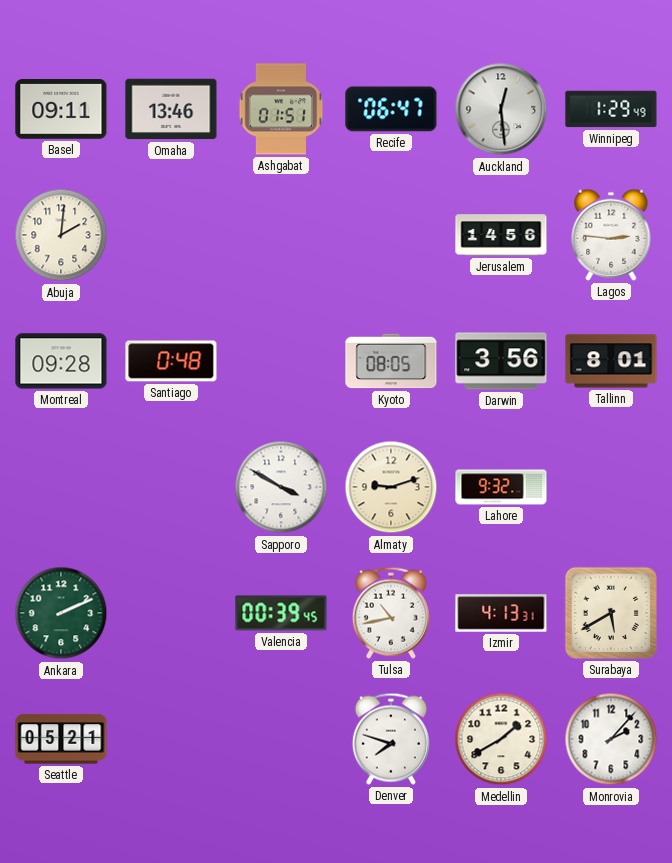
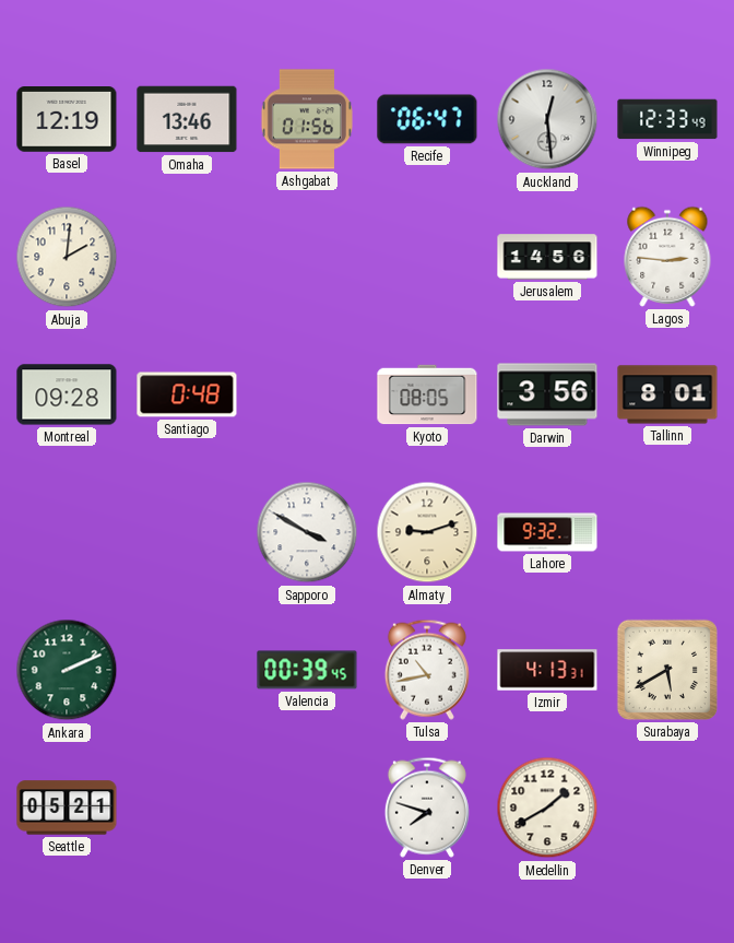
Basel: 09:11 -> 12:19
Ashgabat: 01:51 -> 01:56
Winnipeg: 1:29 -> 12:33
Monrovia: 2:07 -> none
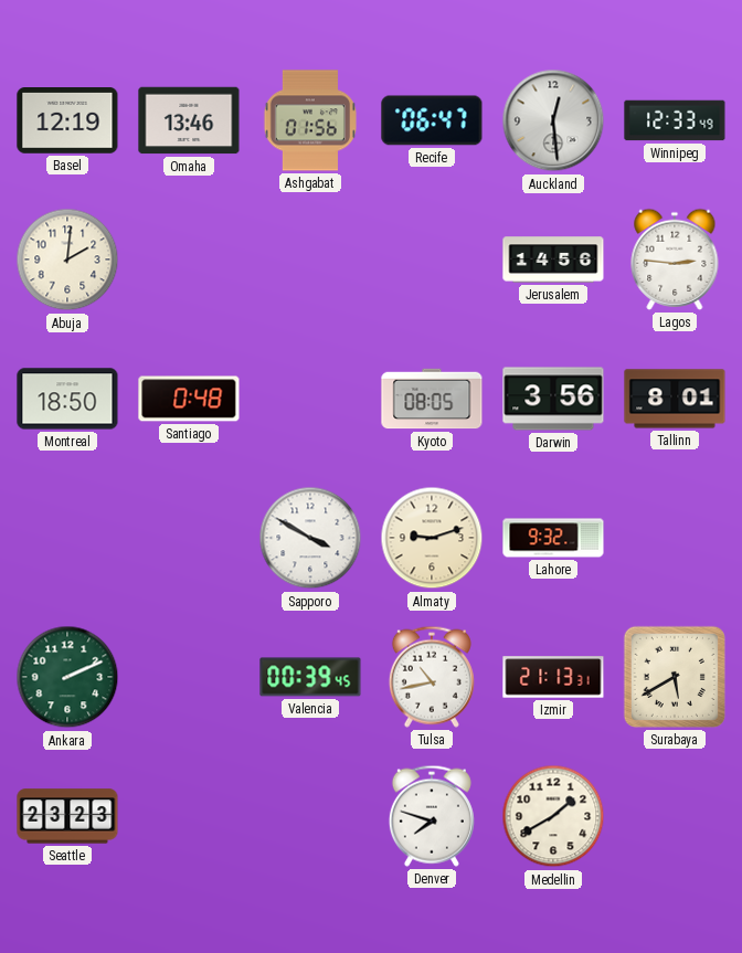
Montreal: 09:28 -> 18:50
Izmir: 4:13 -> 21:13
Seattle: 05:21 -> 23:23
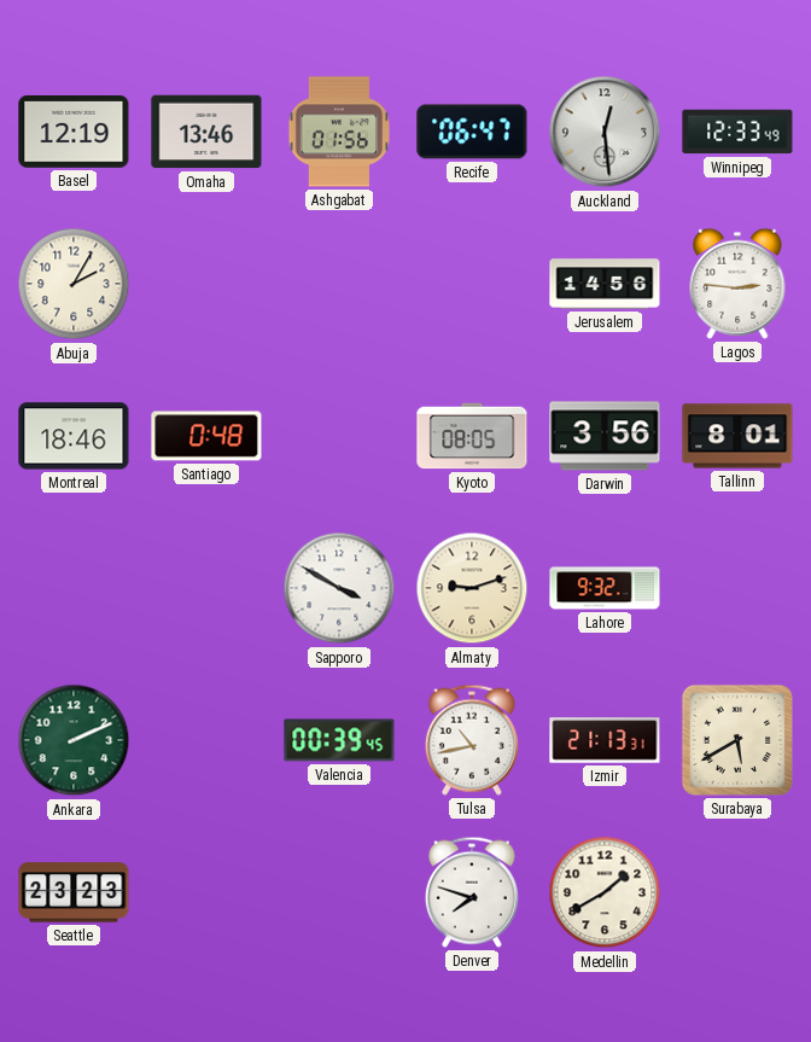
Abuja: 2:01 -> 2:05
Montreal: 18:50 -> 18:46
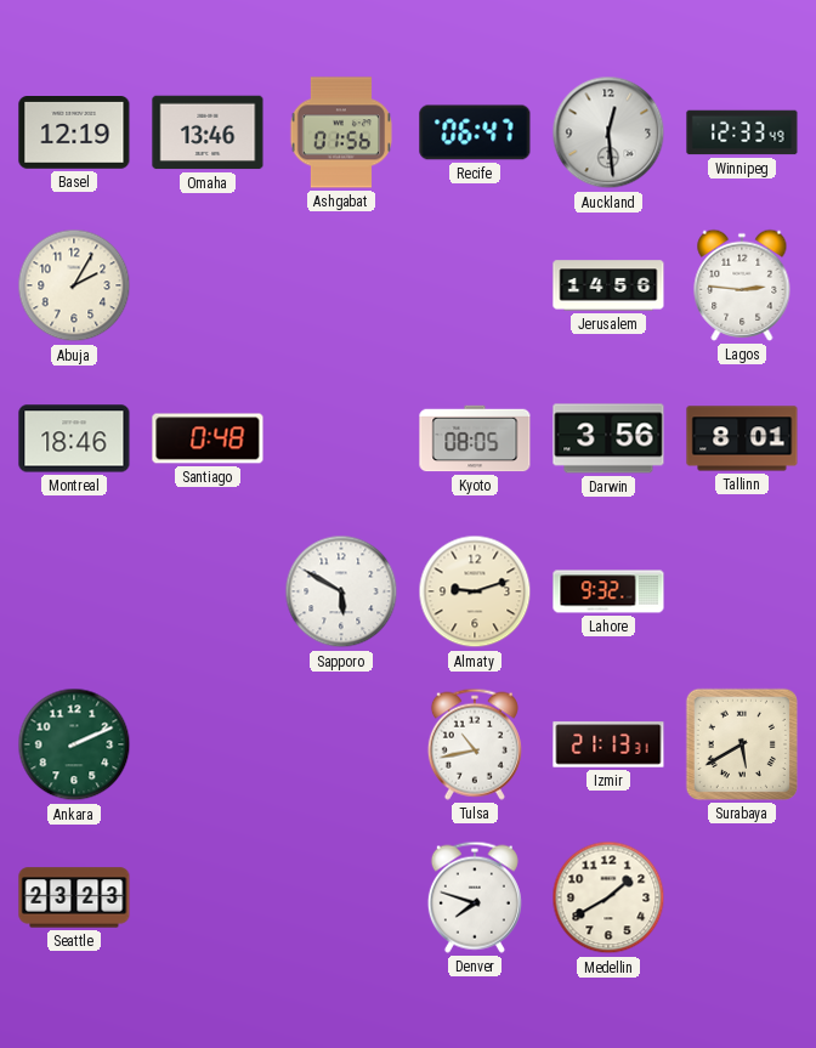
Sapporo: 3:50 -> 5:50
Valencia: 00:39 -> none
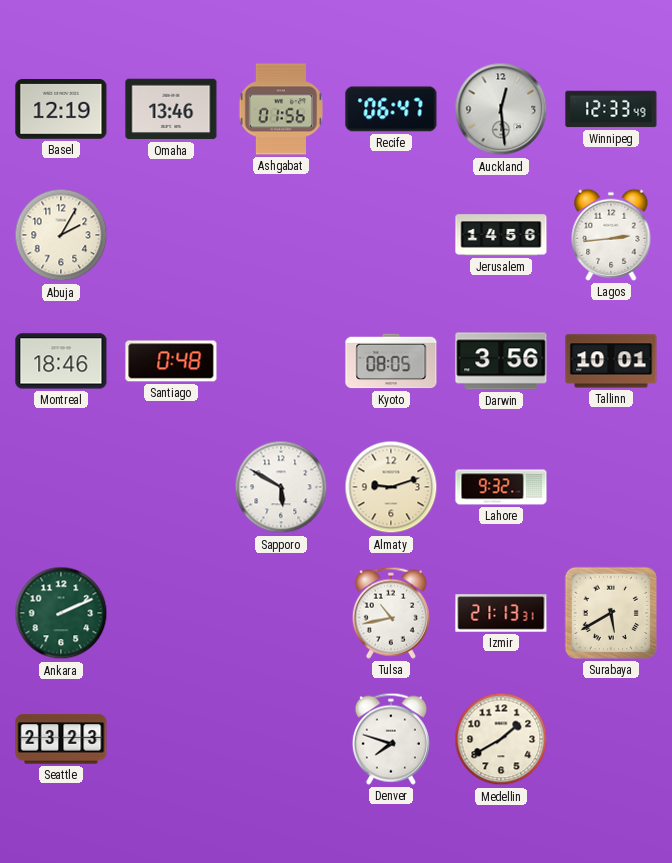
Lagos: 2:46 -> 2:44
Tallinn: 8:01 -> 10:01
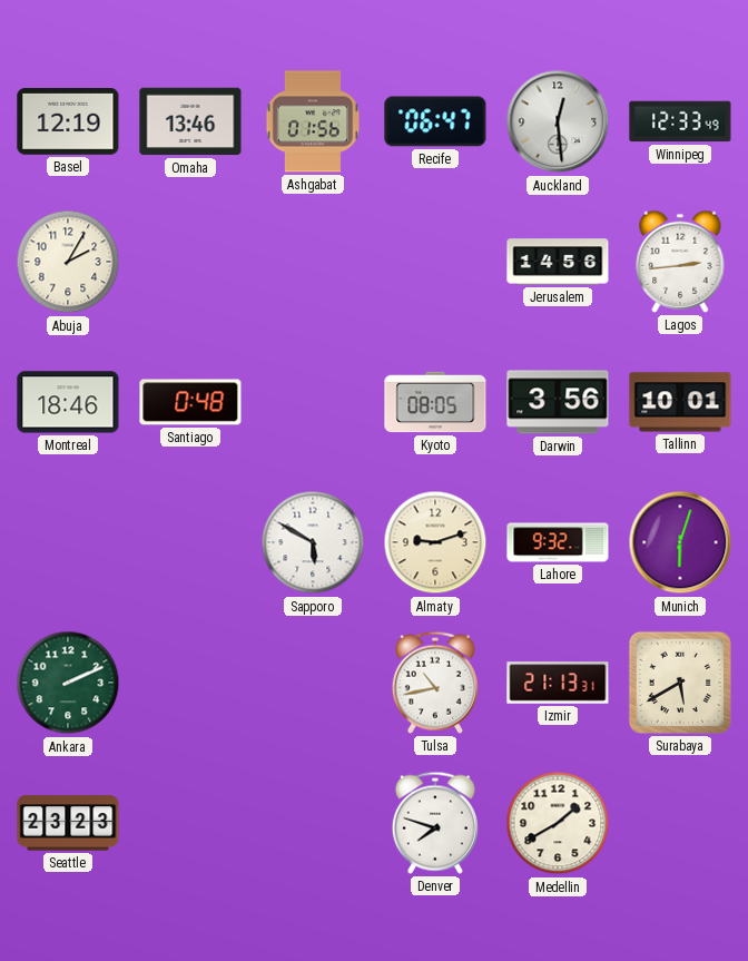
Munich: none -> 6:03
